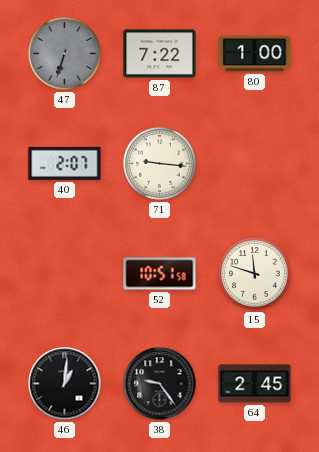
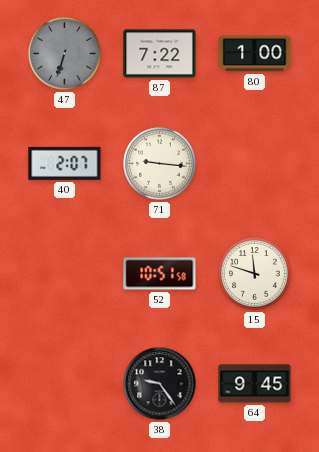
46: 1:01 -> none
64: 2:45 -> 9:45
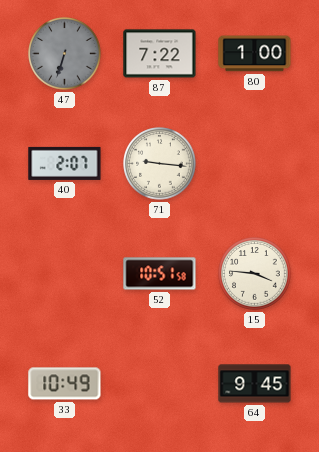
15: 11:48 -> 3:46
33: none -> 10:49
38: 9:24 -> none
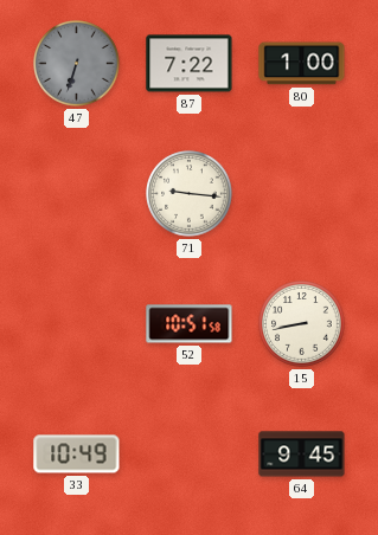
40: 2:07 -> none
15: 3:46 -> 8:43
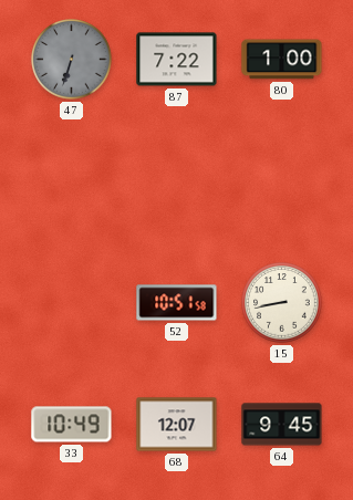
71: 9:16 -> none
68: none -> 12:07
